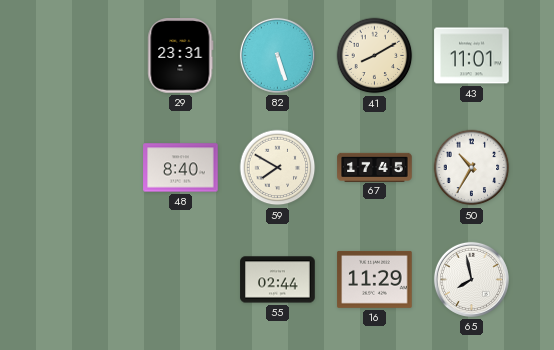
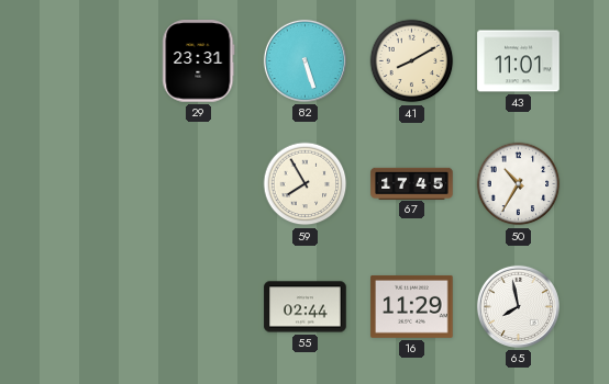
48: 8:40 -> none
59: 7:50 -> 7:55
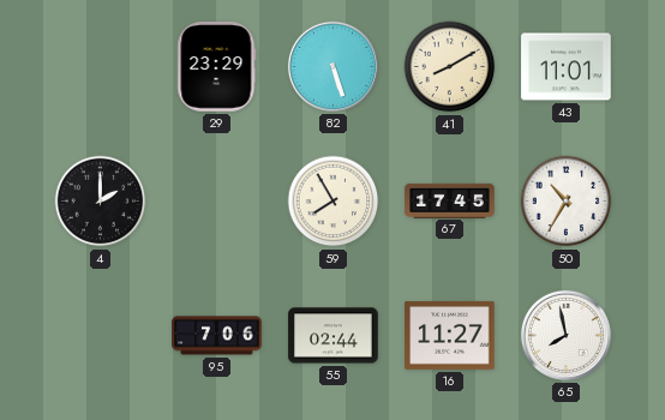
29: 23:31 -> 23:29
4: none -> 2:00
95: none -> 7:06
16: 11:29 -> 11:27
